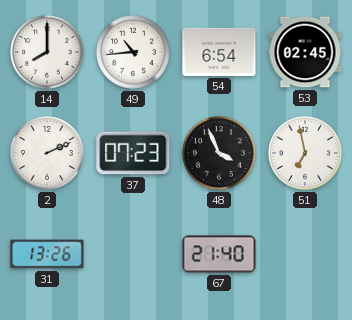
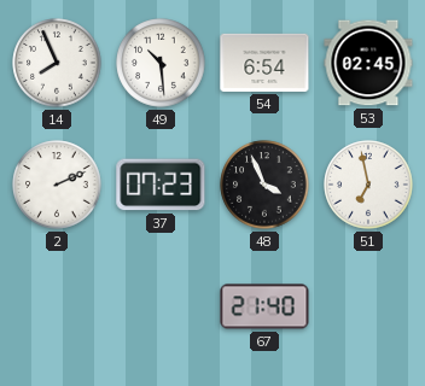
14: 8:00 -> 7:56
49: 10:44 -> 10:29
31: 13:26 -> none
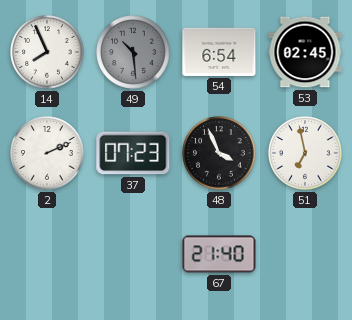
49 dial: white -> grey
